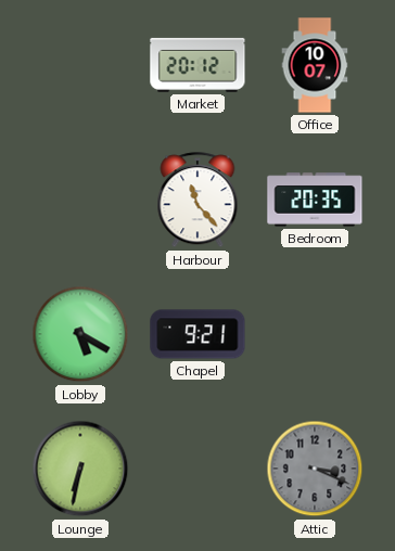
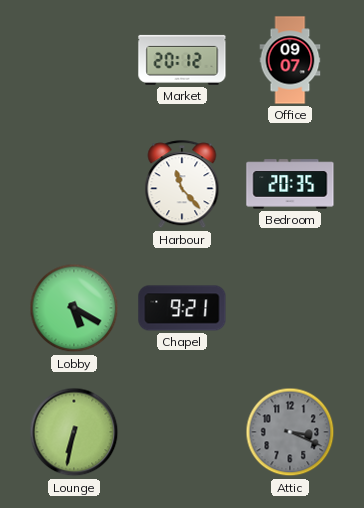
Office: 10:07 -> 09:07
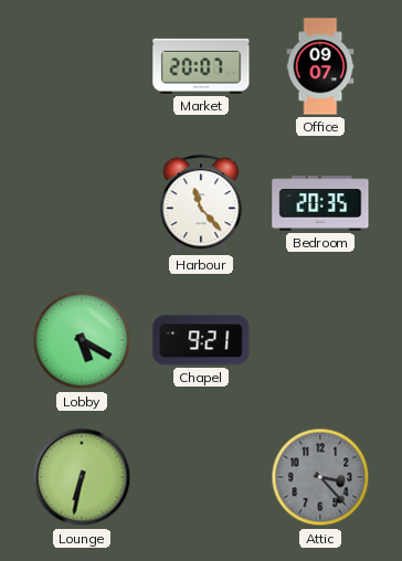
Market: 20:12 -> 20:07
Attic: 3:19 -> 3:23
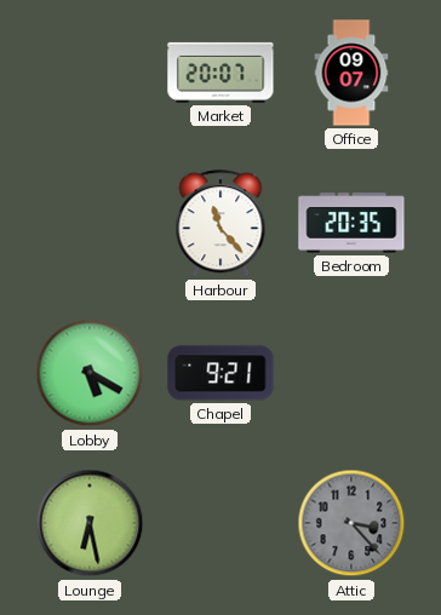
Lounge: 6:32 -> 6:28
